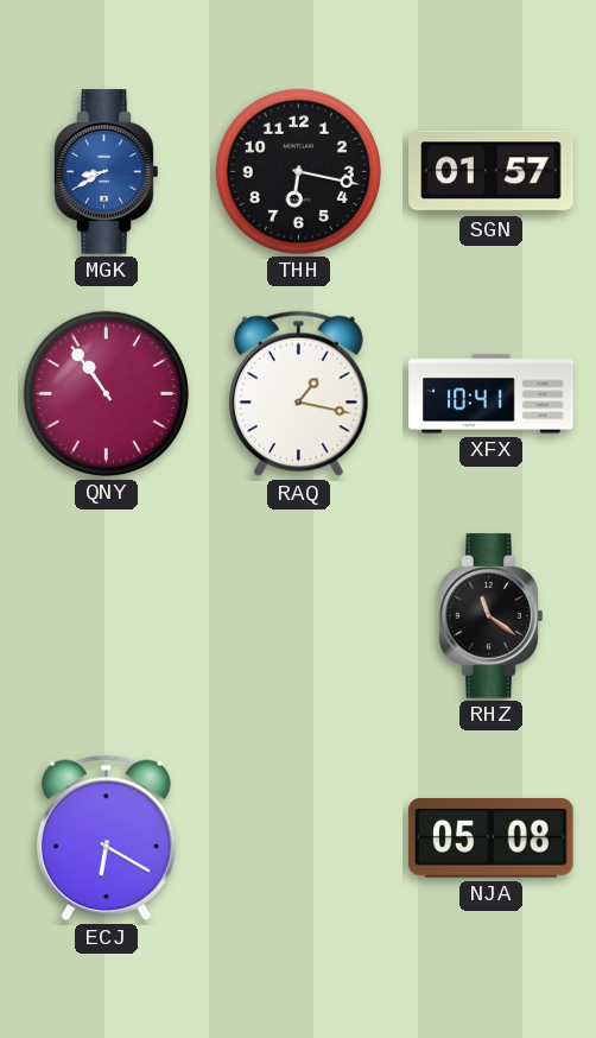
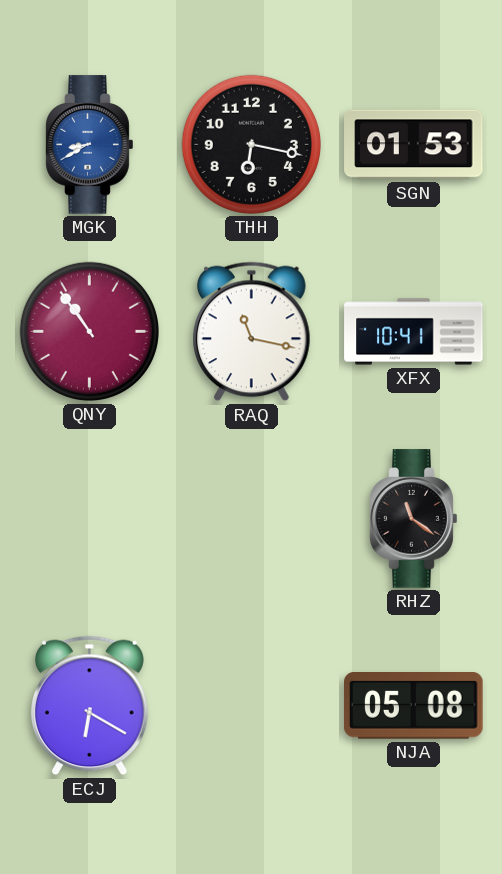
SGN: 01:57 -> 01:53
RAQ: 1:17 -> 11:17
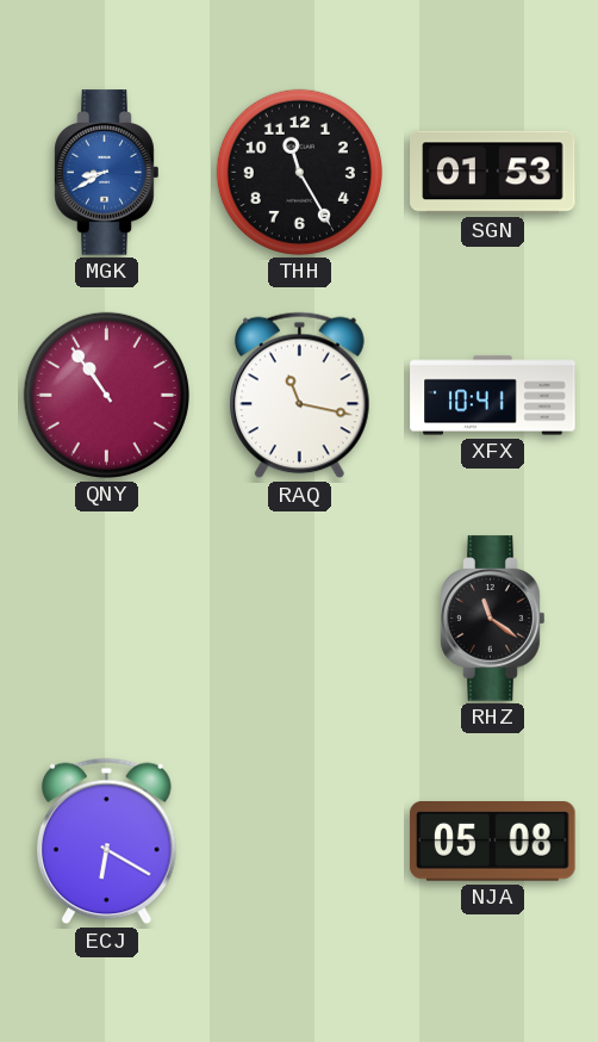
THH: 6:17 -> 11:25
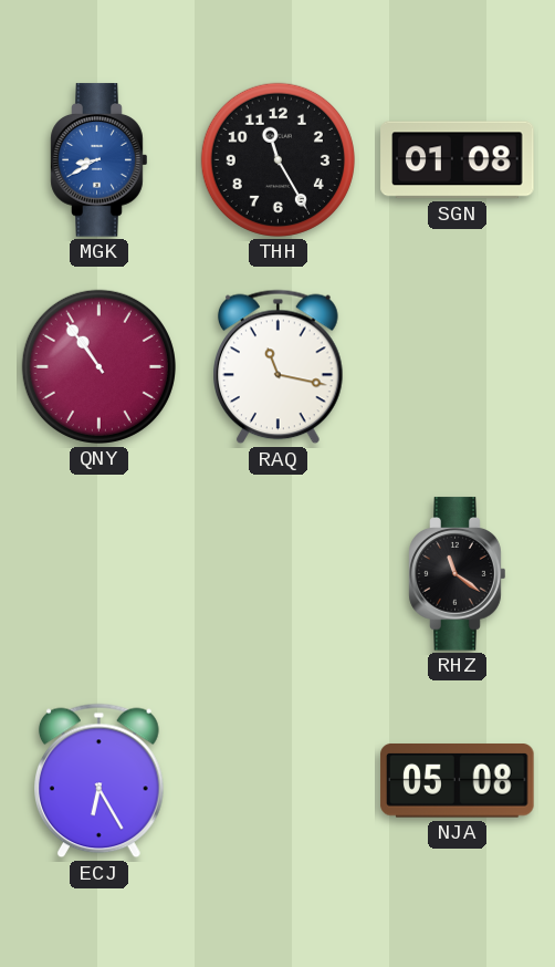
SGN: 01:53 -> 01:08
XFX: 10:41 -> none
ECJ: 6:20 -> 6:25
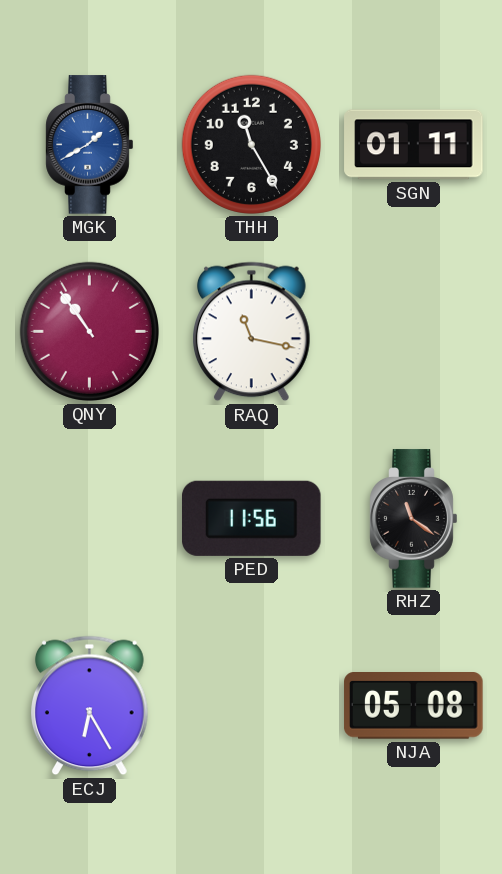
MGK: 8:40 -> 1:40
SGN: 01:08 -> 01:11
PED: none -> 11:56
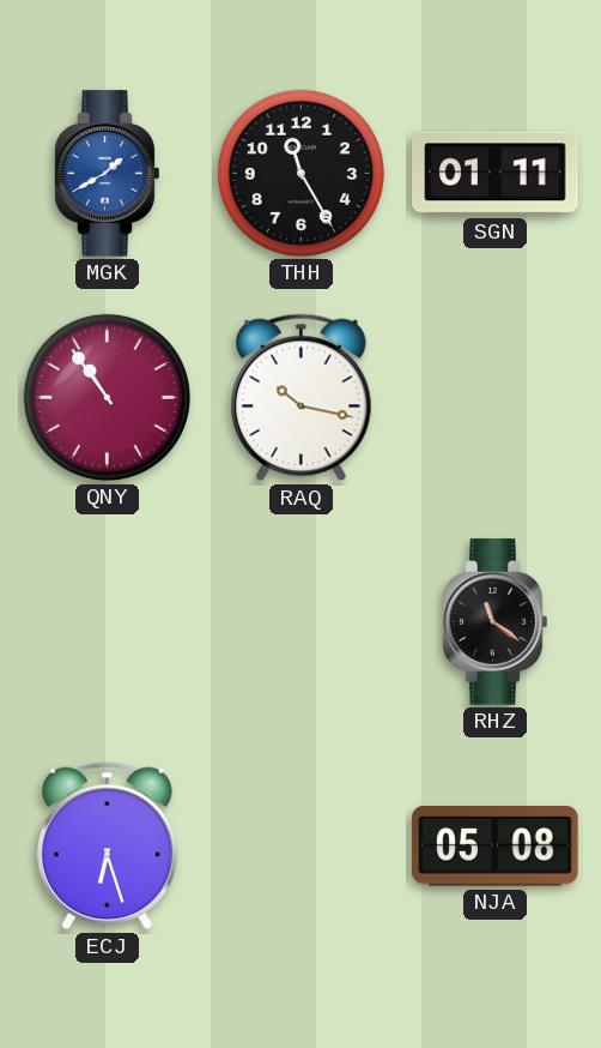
RAQ: 11:17 -> 10:17
PED: 11:56 -> none
ECJ: 6:25 -> 6:27
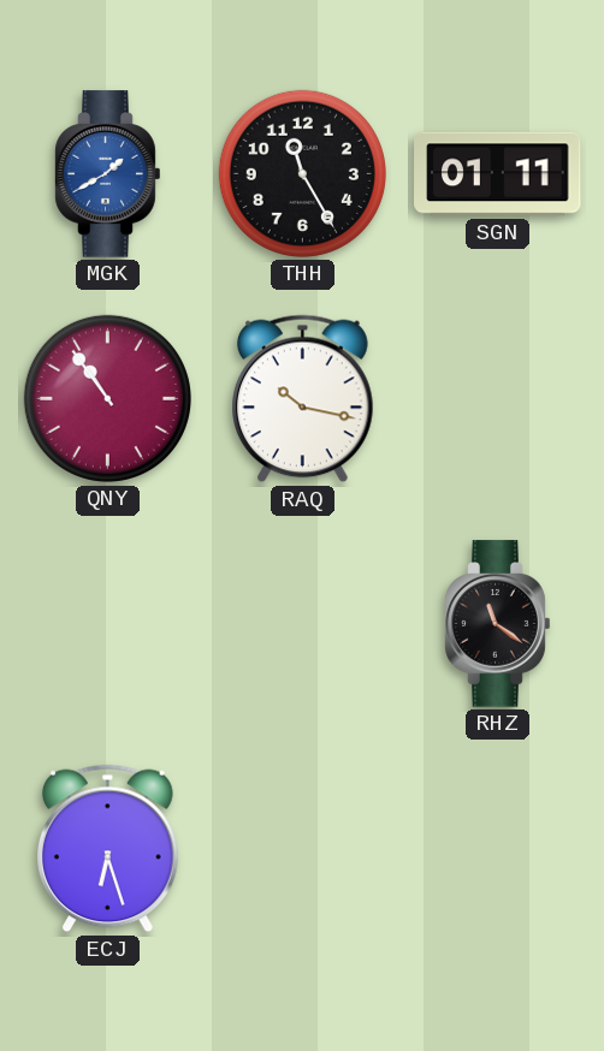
NJA: 05:08 -> none
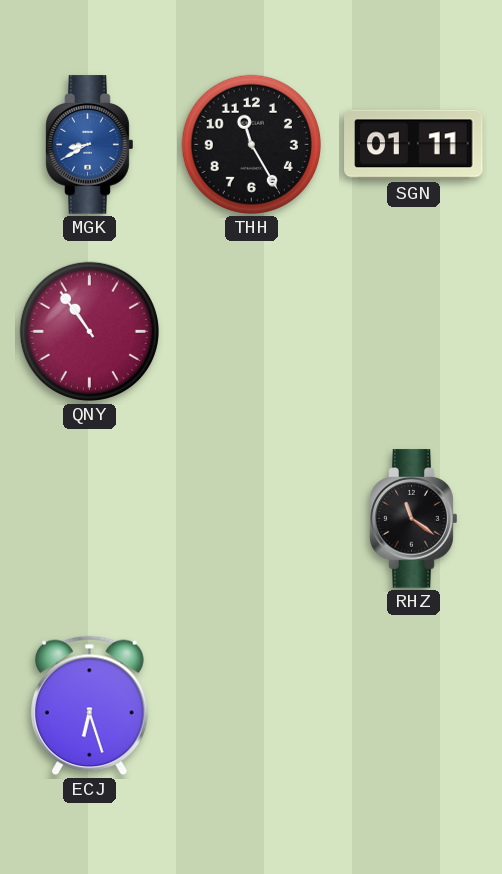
MGK: 1:40 -> 8:40
RAQ: 10:17 -> none
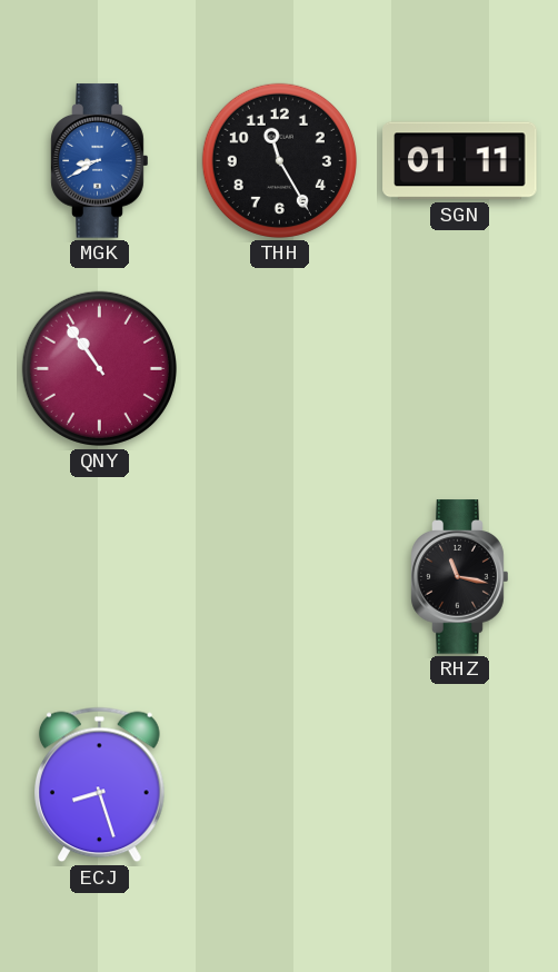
RHZ: 11:21 -> 11:17
ECJ: 6:27 -> 8:27
